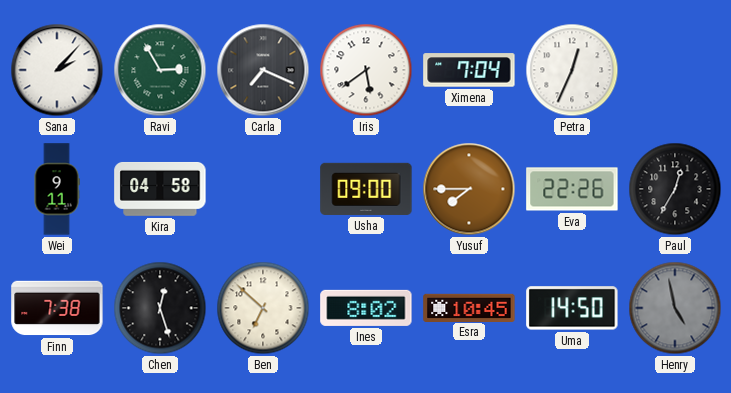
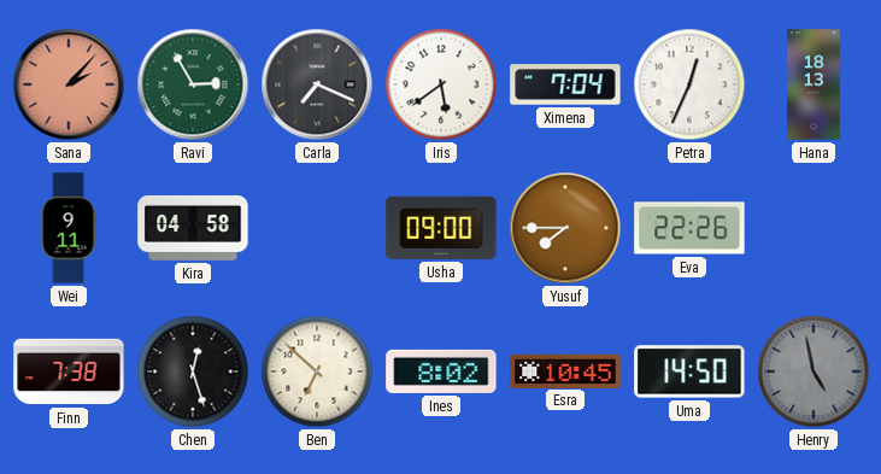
Sana dial: white -> salmon
Hana: none -> 18:13
Paul: 12:35 -> none
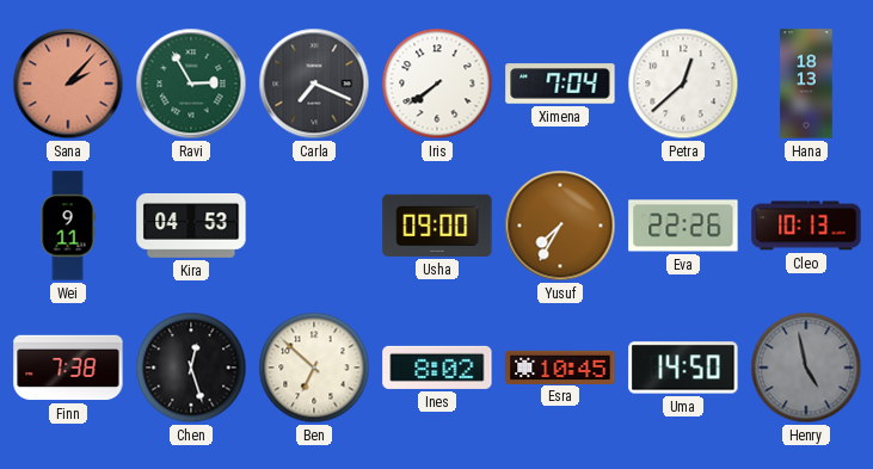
Iris: 5:39 -> 7:39
Petra: 12:34 -> 12:38
Kira: 04:58 -> 04:53
Yusuf: 7:45 -> 7:35
Cleo: none -> 10:13
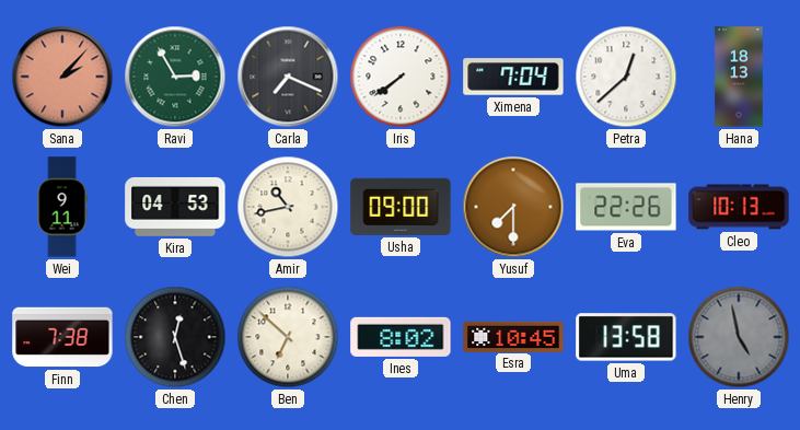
Amir: none -> 10:43
Yusuf: 7:35 -> 7:30
Uma: 14:50 -> 13:58
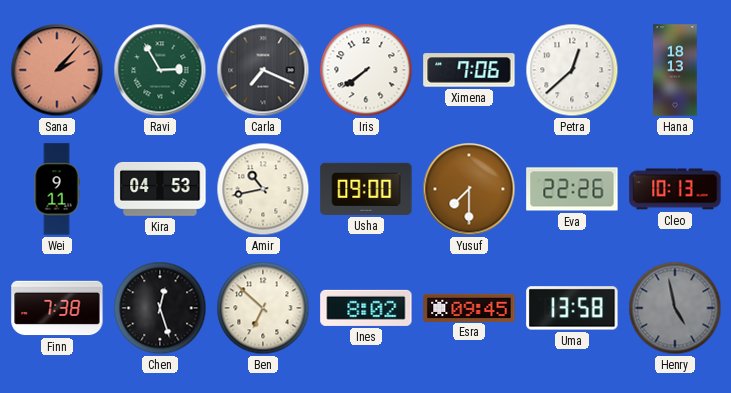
Ximena: 7:04 -> 7:06
Esra: 10:45 -> 09:45
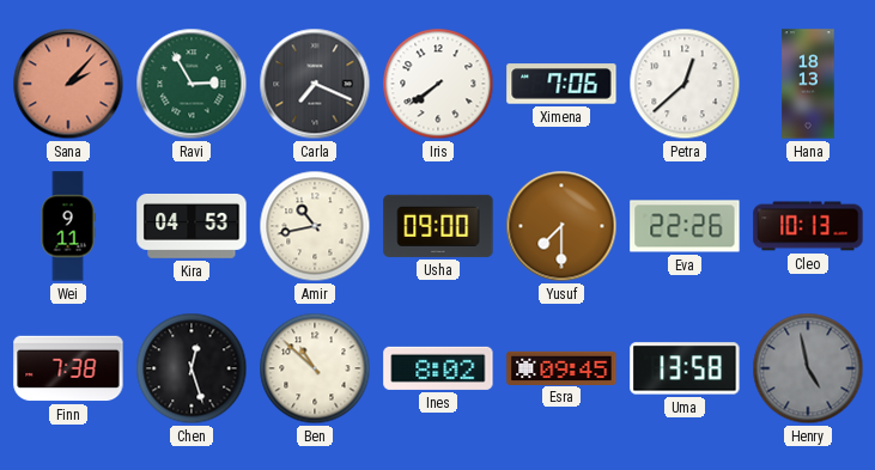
Ben: 6:52 -> 10:52
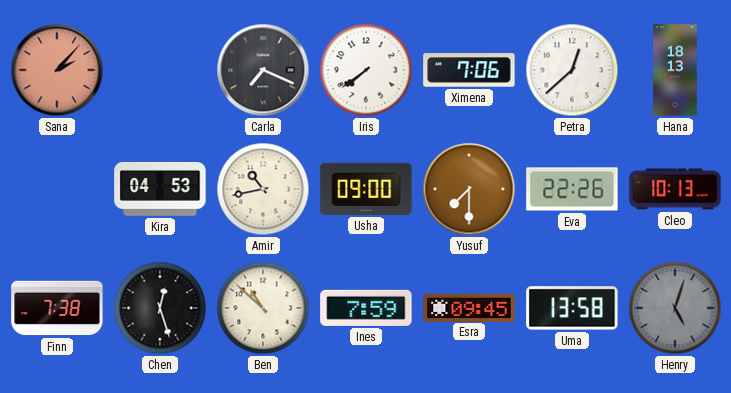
Ravi: 2:55 -> none
Wei: 9:11 -> none
Ines: 8:02 -> 7:59
Henry: 4:58 -> 5:03
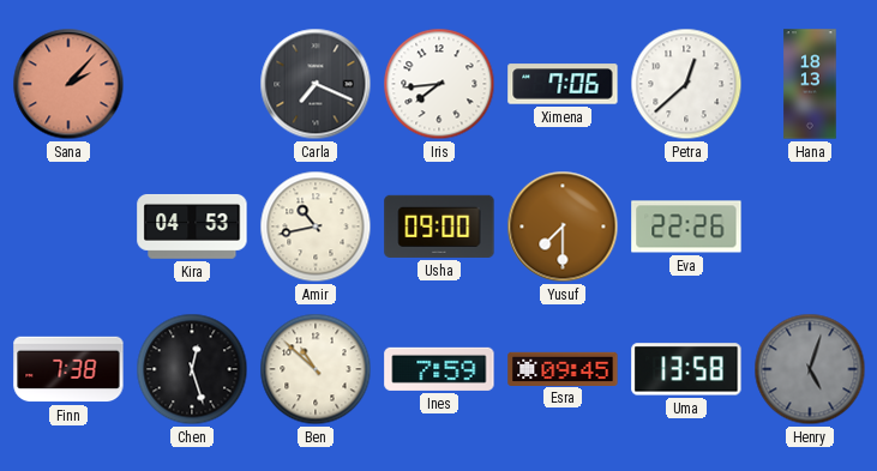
Iris: 7:39 -> 7:44
Cleo: 10:13 -> none
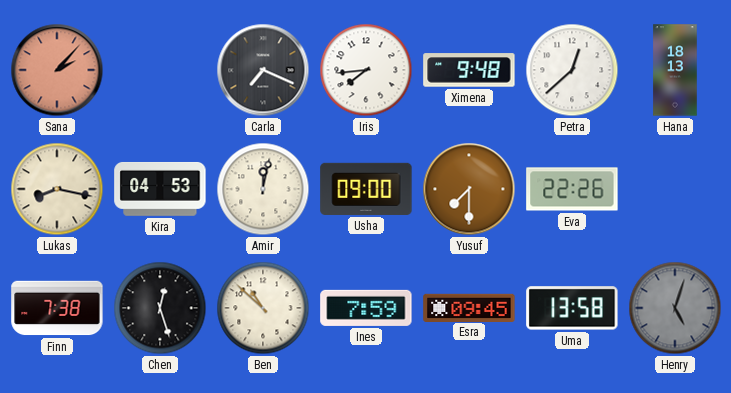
Ximena: 7:06 -> 9:48
Lukas: none -> 8:17
Amir: 10:43 -> 12:02
